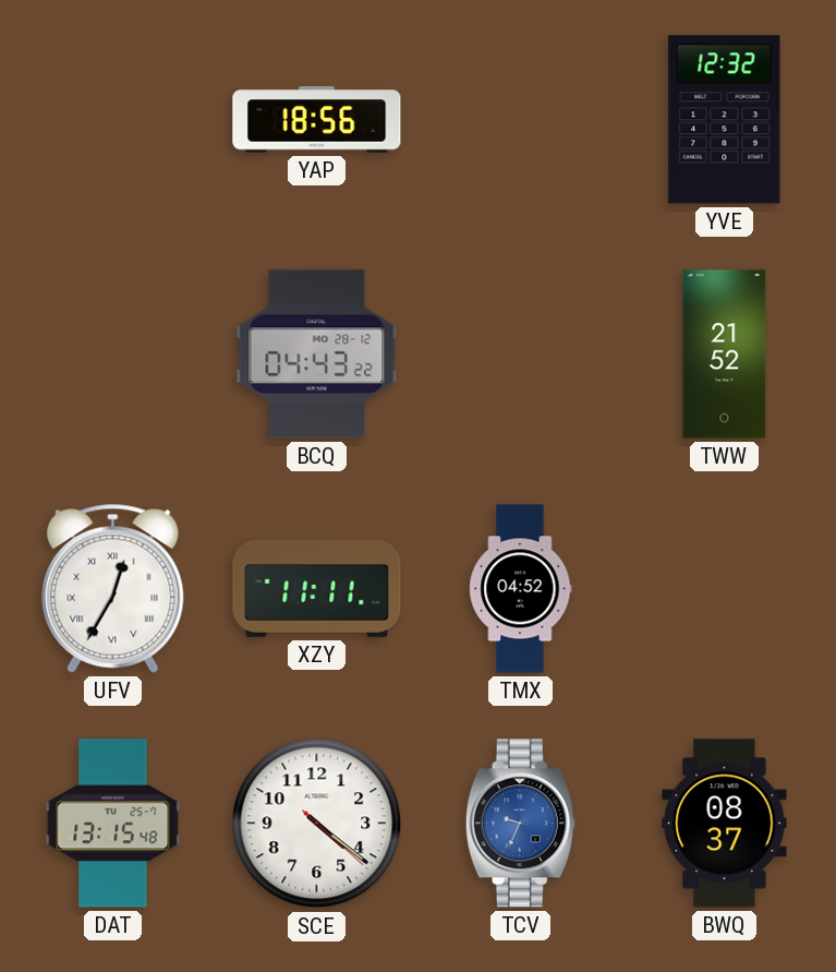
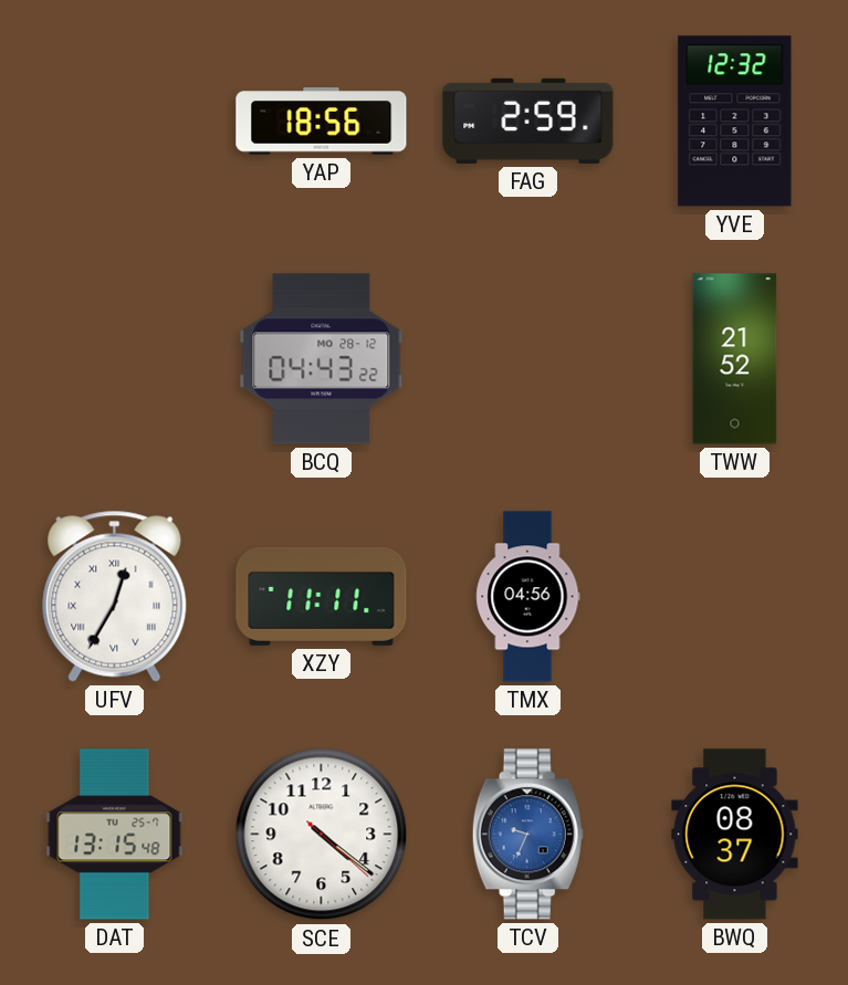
FAG: none -> 2:59
TMX: 04:52 -> 04:56
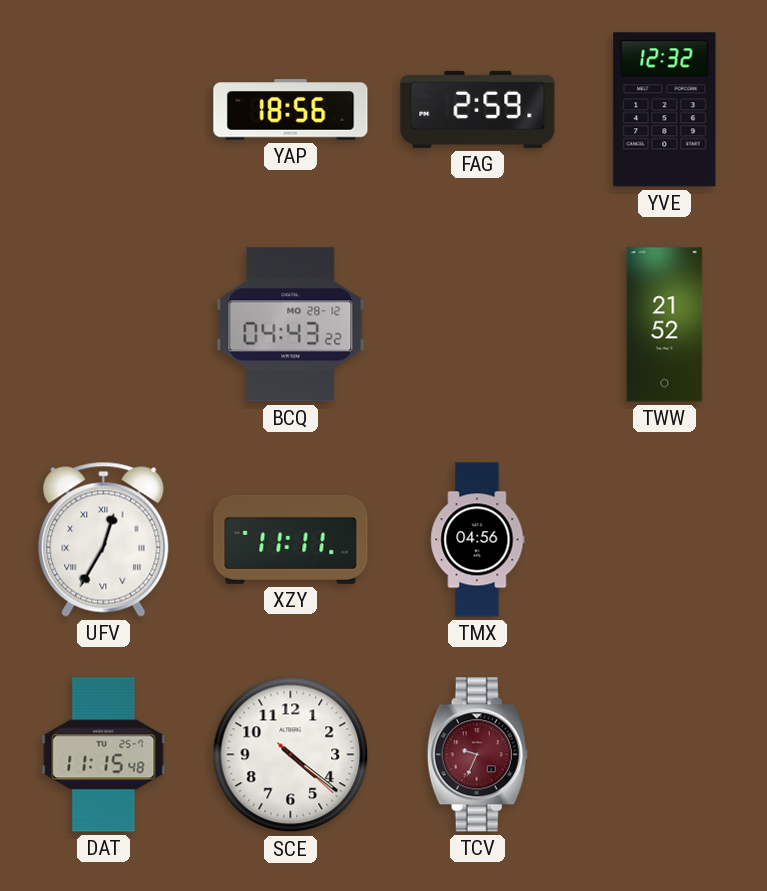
DAT: 13:15 -> 11:15
TCV dial: blue -> burgundy
BWQ: 08:37 -> none
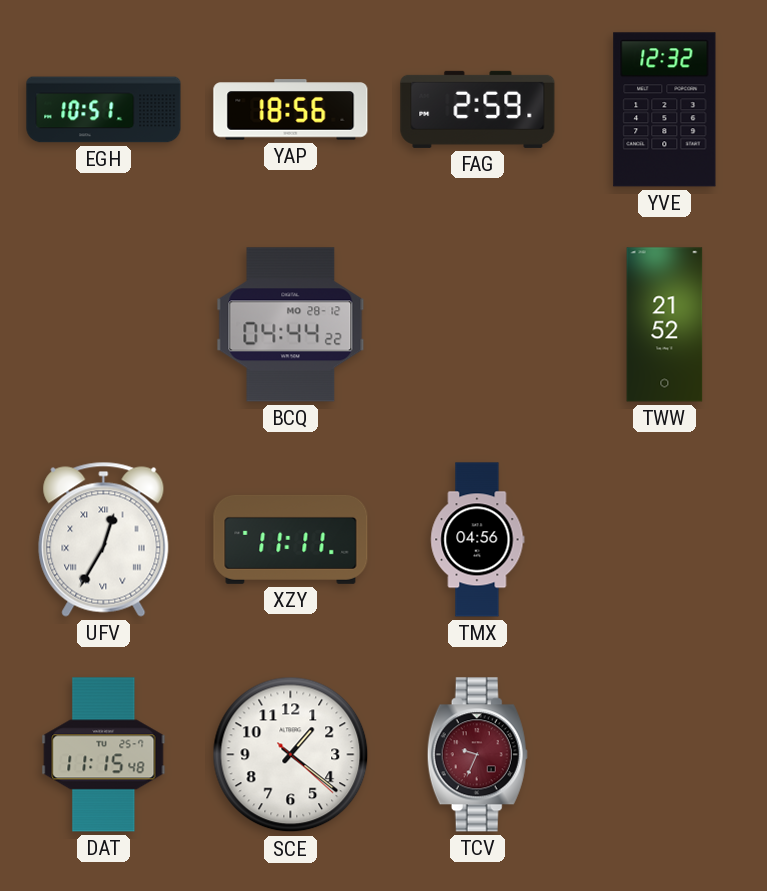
EGH: none -> 10:51
BCQ: 04:43 -> 04:44
SCE: 4:21 -> 1:21
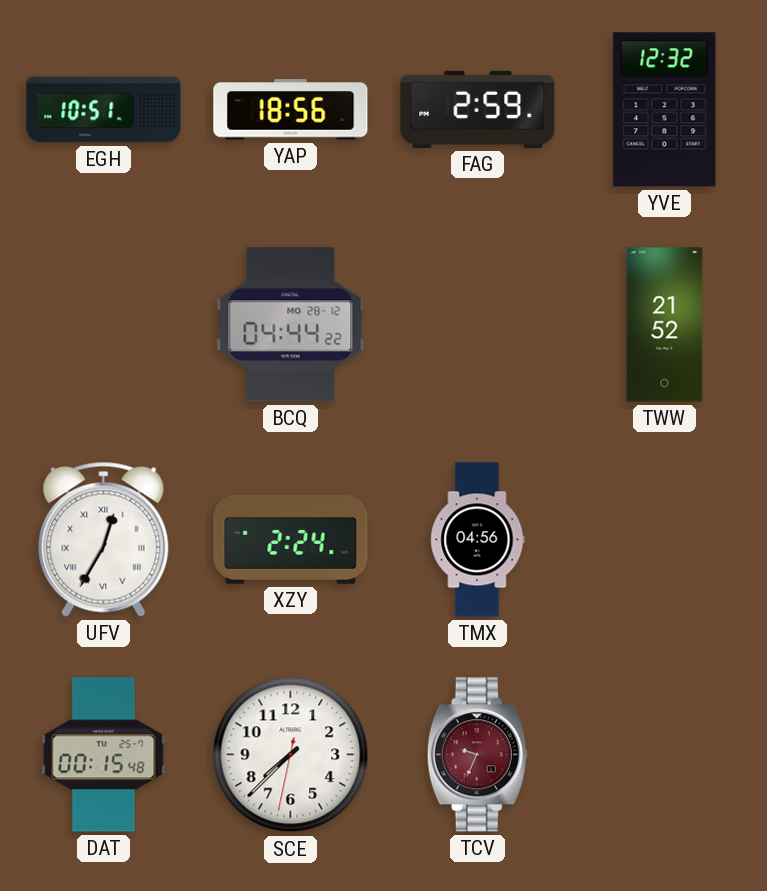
XZY: 11:11 -> 2:24
DAT: 11:15 -> 00:15
SCE: 1:21 -> 7:37
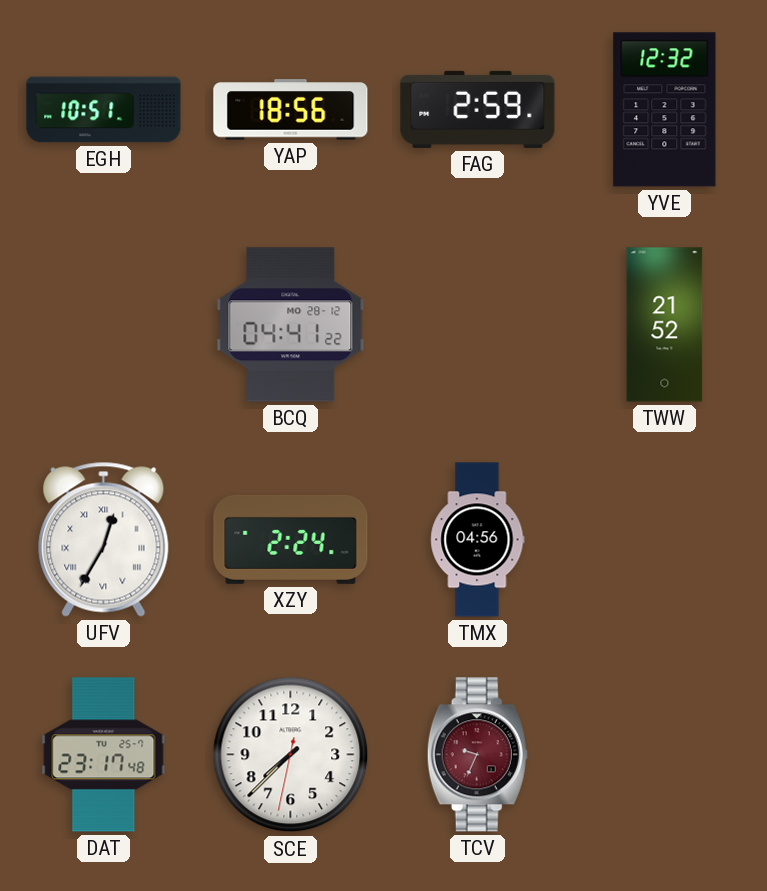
BCQ: 04:44 -> 04:41
DAT: 00:15 -> 23:17
